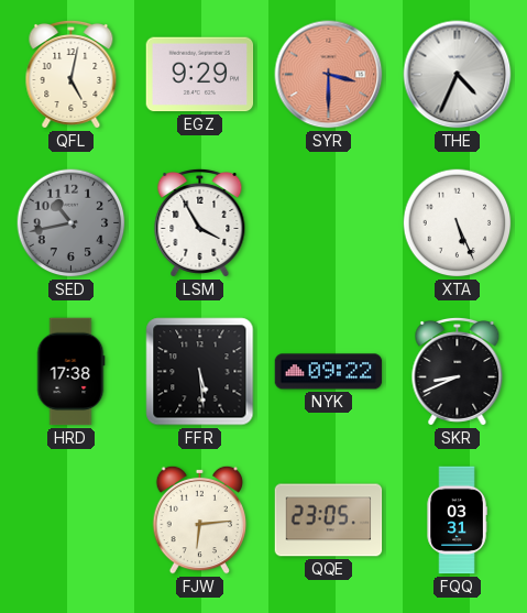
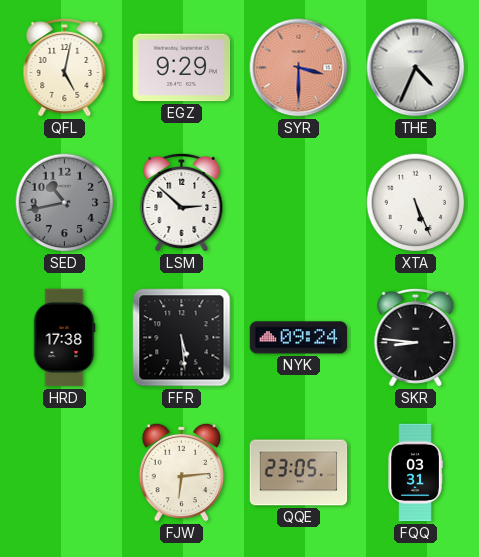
LSM: 3:55 -> 2:52
NYK: 09:22 -> 09:24
SKR: 8:41 -> 8:46
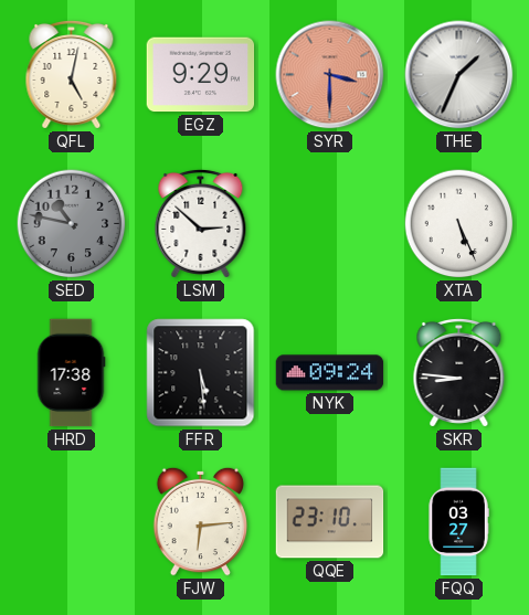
THE: 4:34 -> 1:34
SED: 10:43 -> 10:47
QQE: 23:05 -> 23:10
FQQ: 03:31 -> 03:27
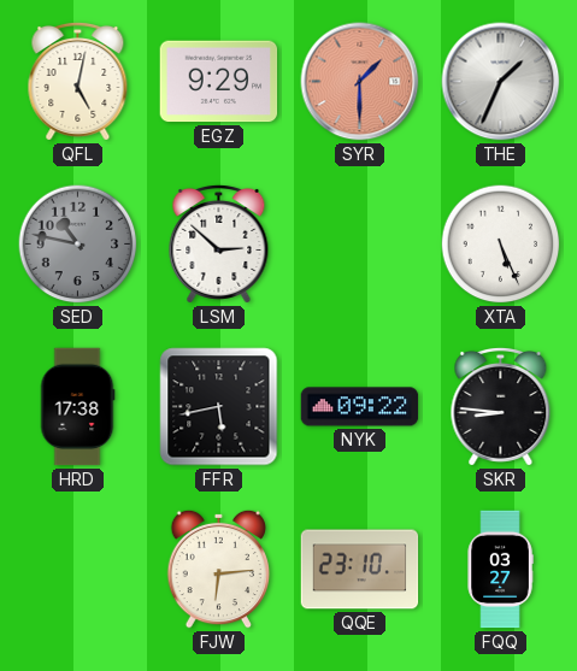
SYR: 3:30 -> 1:30
FFR: 5:29 -> 5:43
NYK: 09:24 -> 09:22
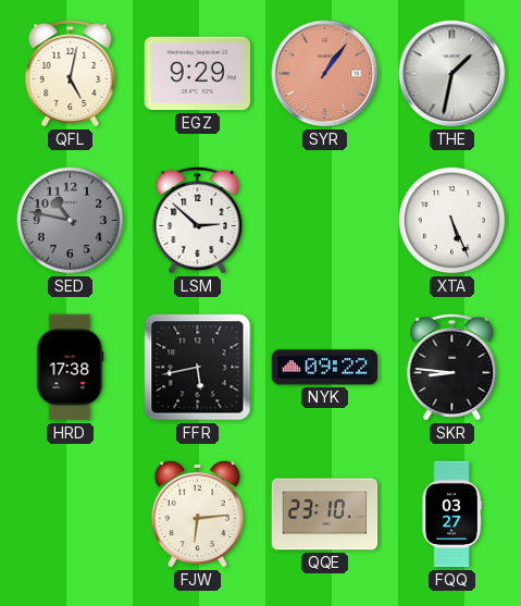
SYR: 1:30 -> 1:06
THE: 1:34 -> 1:32
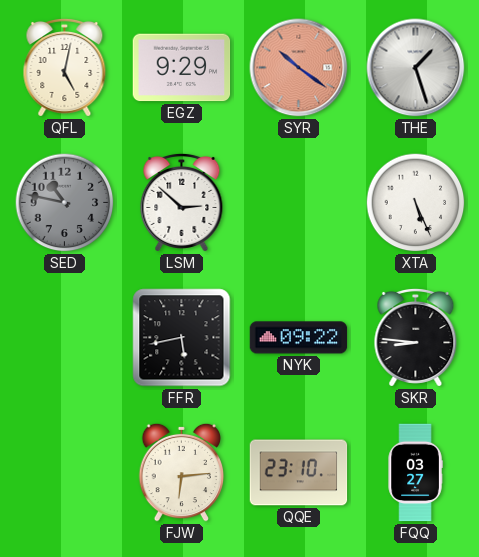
SYR: 1:06 -> 10:21
THE: 1:32 -> 1:27
HRD: 17:38 -> none
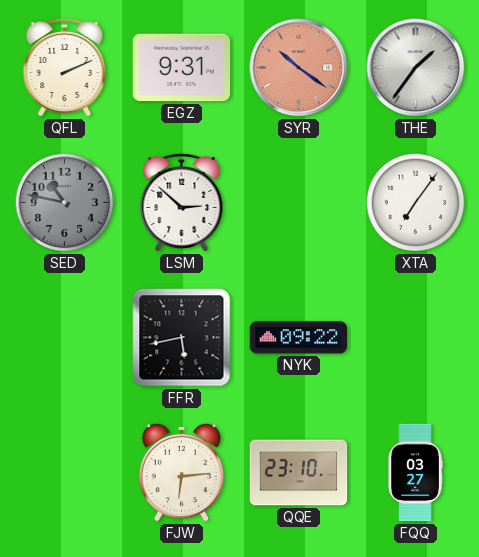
QFL: 5:02 -> 2:11
EGZ: 9:29 -> 9:31
THE: 1:27 -> 1:36
XTA: 5:26 -> 7:06
SKR: 8:46 -> none
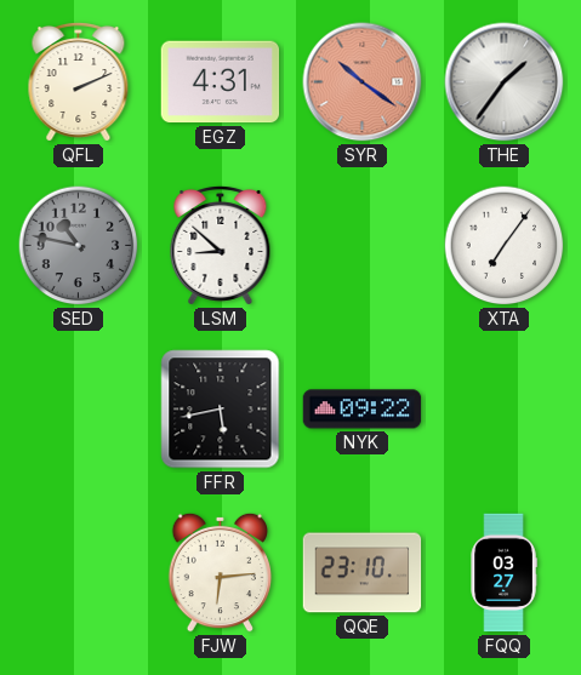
EGZ: 9:31 -> 4:31
LSM: 2:52 -> 8:52
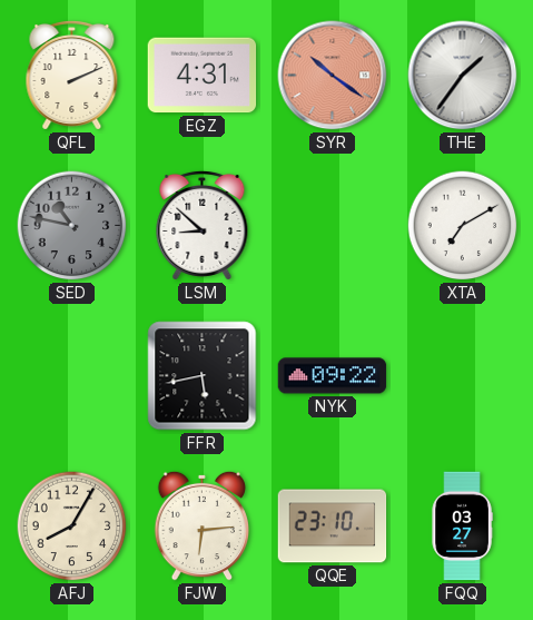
XTA: 7:06 -> 7:10
AFJ: none -> 8:05
